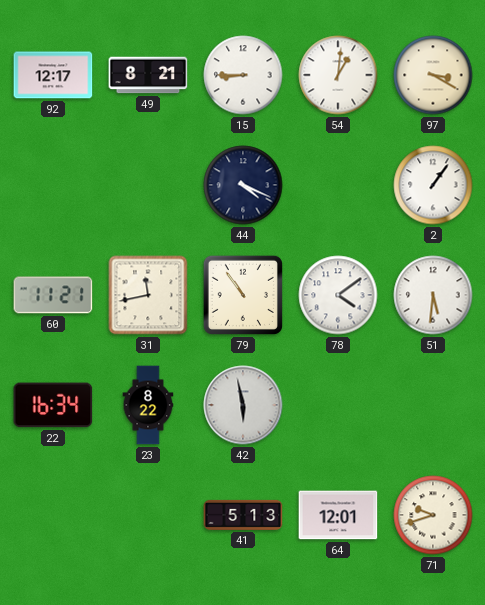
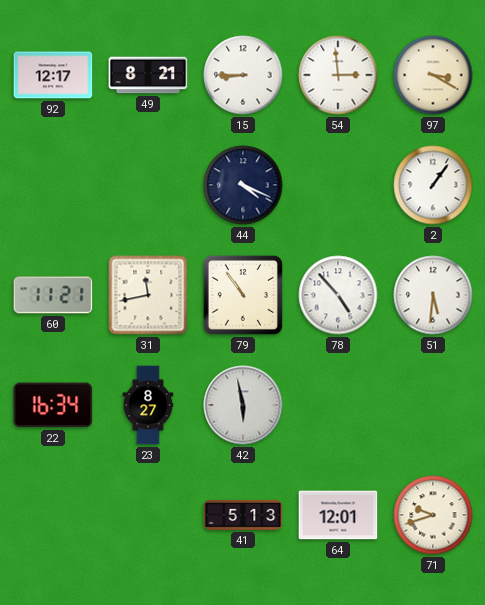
54: 1:01 -> 2:59
78: 4:09 -> 4:53
23: 8:22 -> 8:27
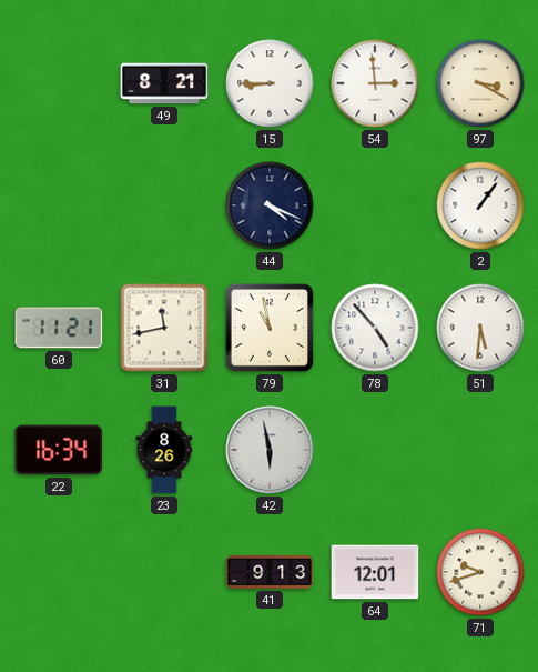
92: 12:17 -> none
79: 10:54 -> 10:58
23: 8:27 -> 8:26
41: 5:13 -> 9:13
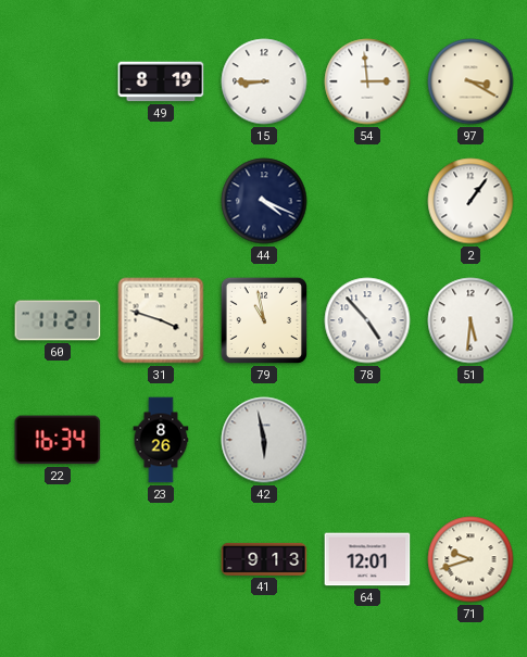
49: 8:21 -> 8:19
31: 11:43 -> 3:48
